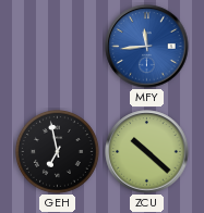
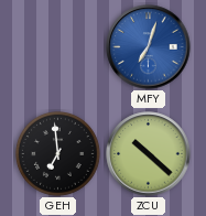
MFY: 11:44 -> 7:03
GEH: 6:58 -> 6:59
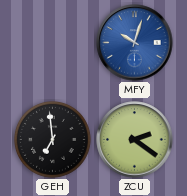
MFY: 7:03 -> 10:03
ZCU: 10:22 -> 2:21
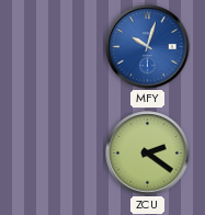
GEH: 6:59 -> none
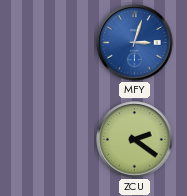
MFY: 10:03 -> 3:03
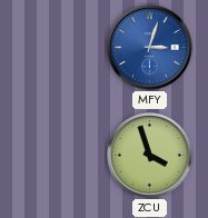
ZCU: 2:21 -> 3:57
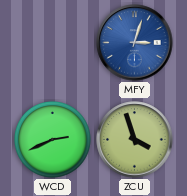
WCD: none -> 2:41
